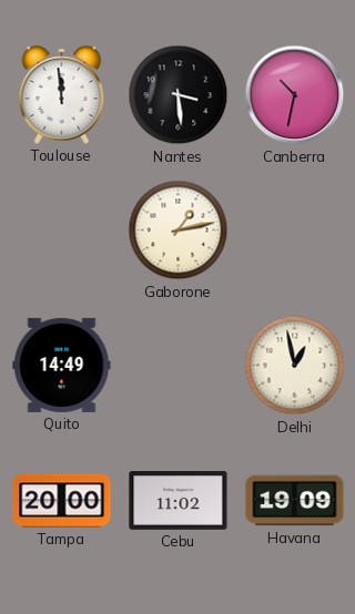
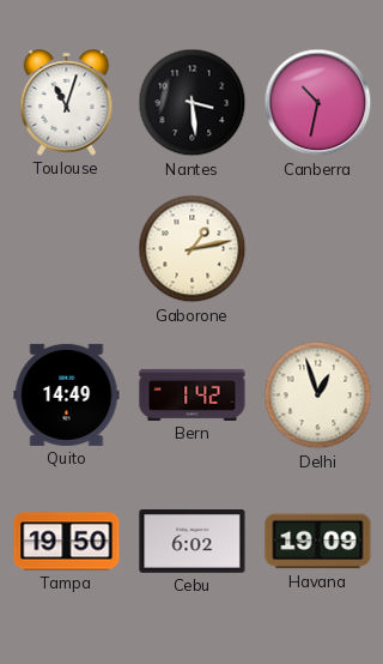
Toulouse: 11:59 -> 11:03
Bern: none -> 1:42
Delhi: 12:58 -> 12:57
Tampa: 20:00 -> 19:50
Cebu: 11:02 -> 6:02
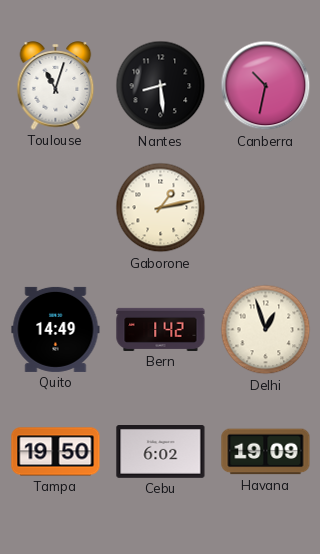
Nantes: 3:29 -> 8:29
